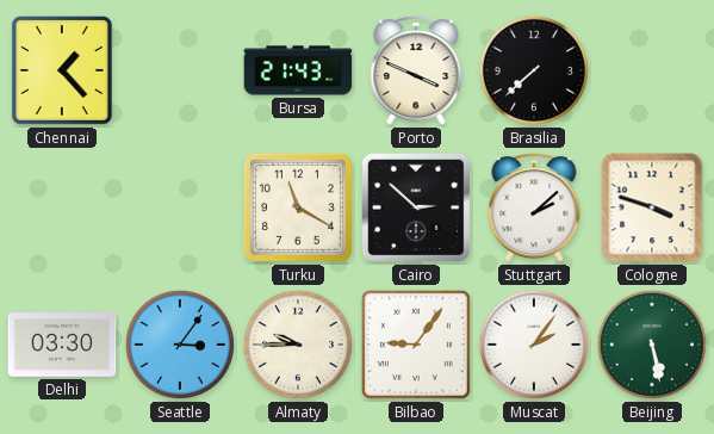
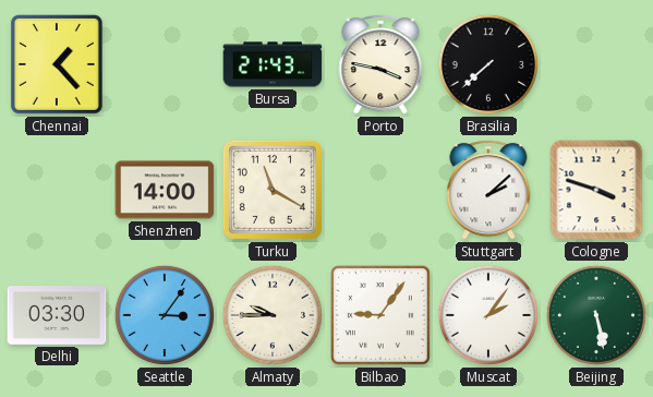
Porto: 3:49 -> 3:47
Shenzhen: none -> 14:00
Cairo: 2:52 -> none
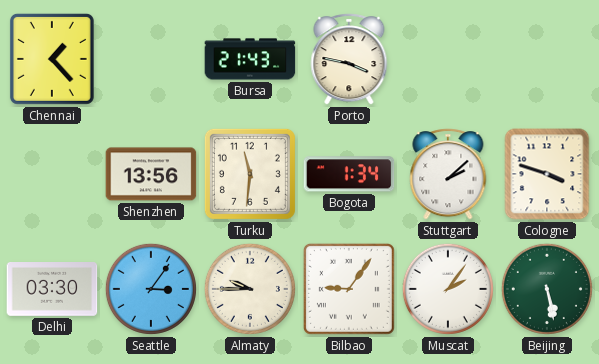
Brasilia: 7:38 -> none
Shenzhen: 14:00 -> 13:56
Turku: 11:20 -> 11:31
Bogota: none -> 1:34
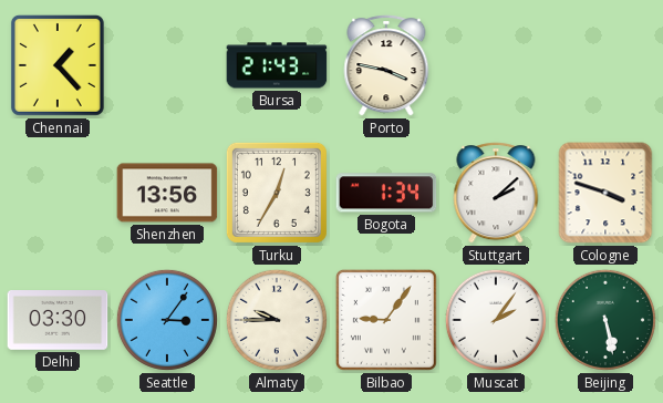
Turku: 11:31 -> 12:35
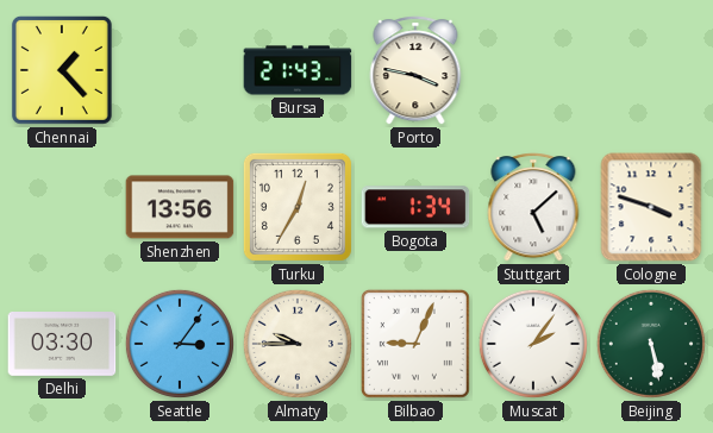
Stuttgart: 2:08 -> 5:08
Bilbao: 9:06 -> 9:04
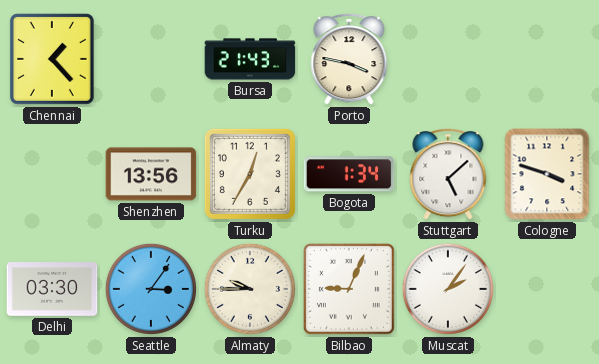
Beijing: 5:28 -> none
